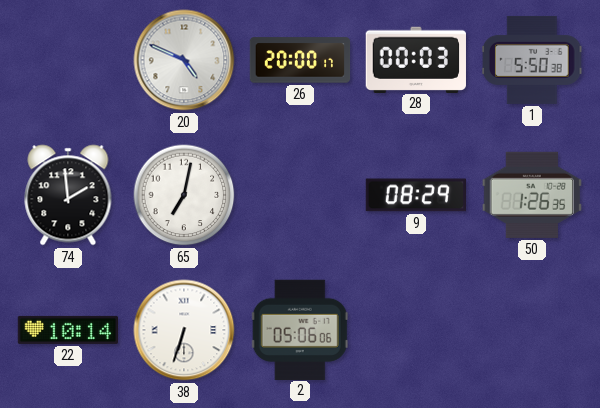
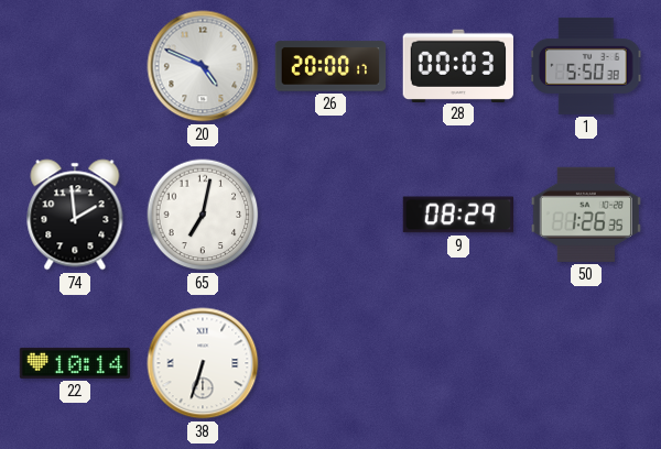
2: 05:06 -> none
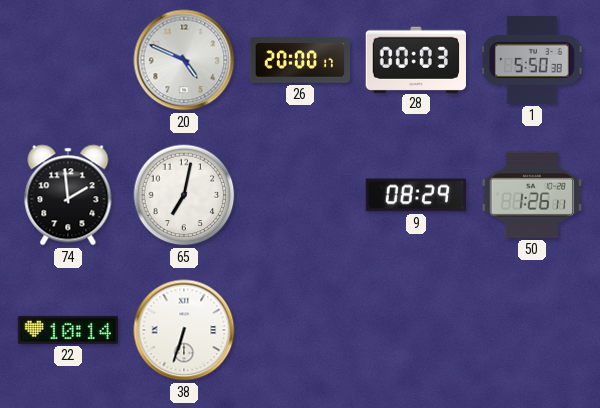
50: 1:26:35 -> 1:26:11
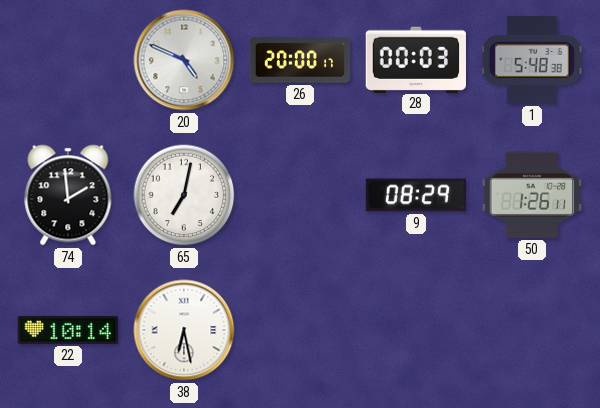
1: 5:50 -> 5:48
38: 6:33 -> 6:28
